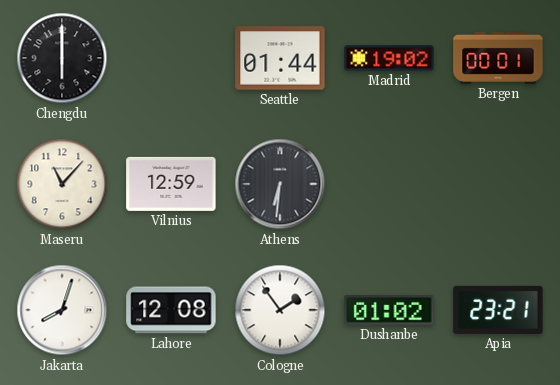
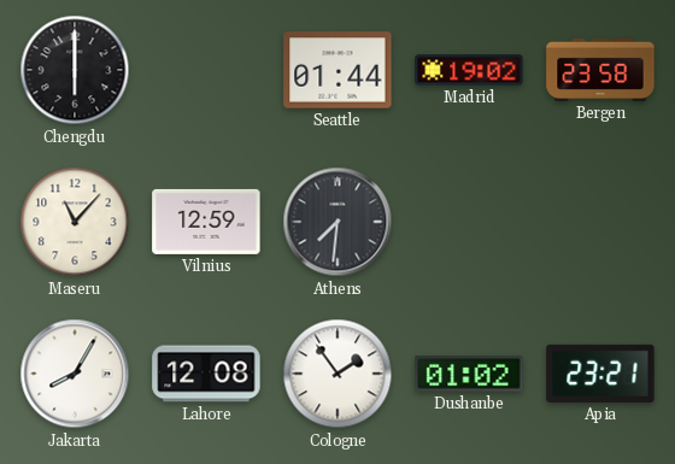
Bergen: 00:01 -> 23:58
Athens: 6:31 -> 7:31
Jakarta: 8:03 -> 8:05
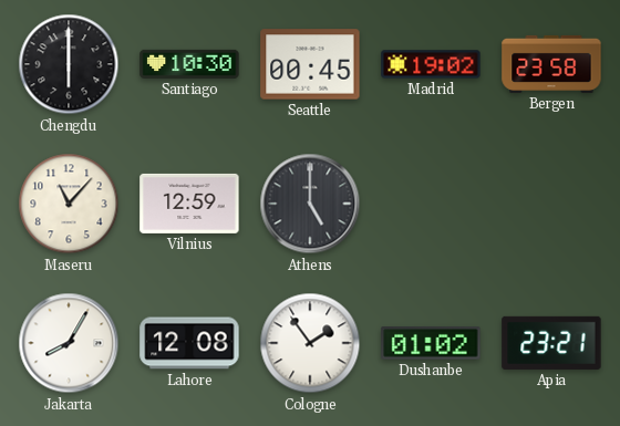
Santiago: none -> 10:30
Seattle: 01:44 -> 00:45
Athens: 7:31 -> 5:00
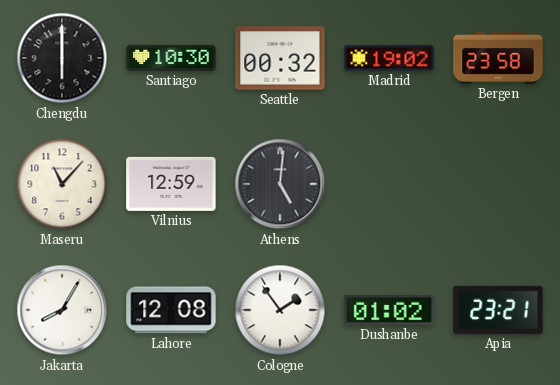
Seattle: 00:45 -> 00:32
Athens: 5:00 -> 5:01
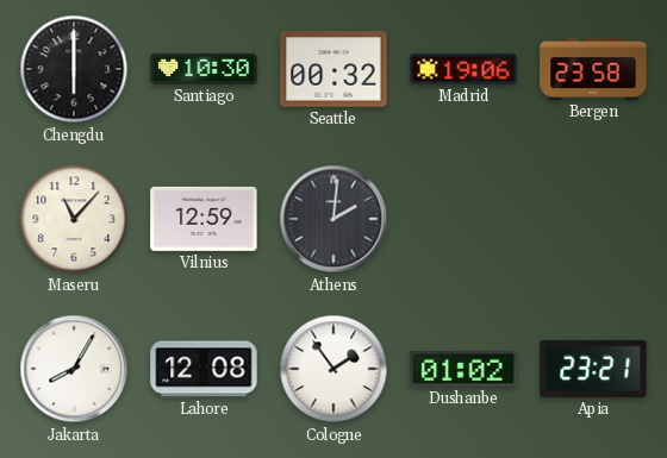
Madrid: 19:02 -> 19:06
Athens: 5:01 -> 2:01
